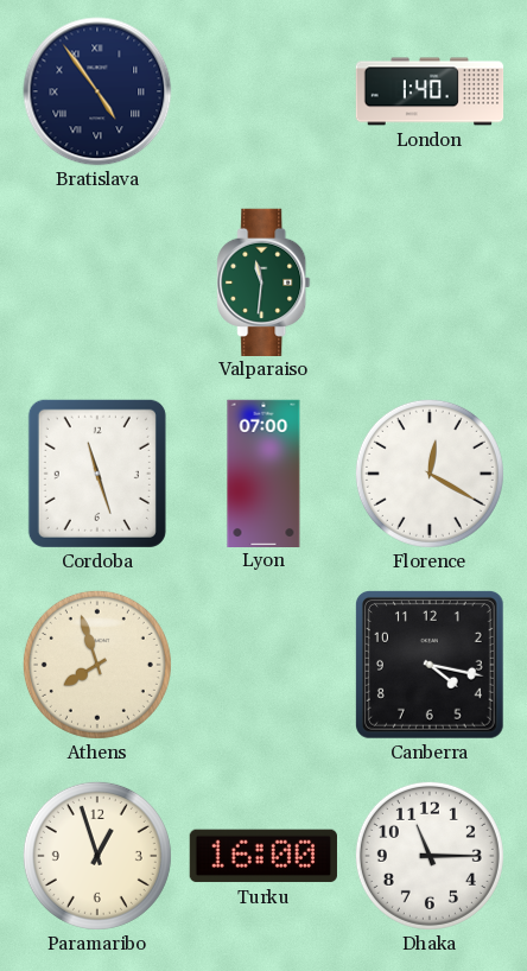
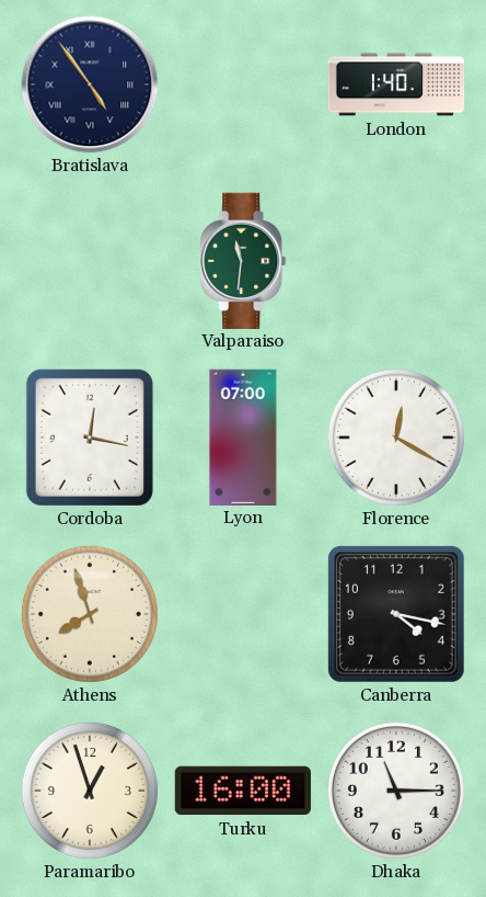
Cordoba: 11:27 -> 12:17
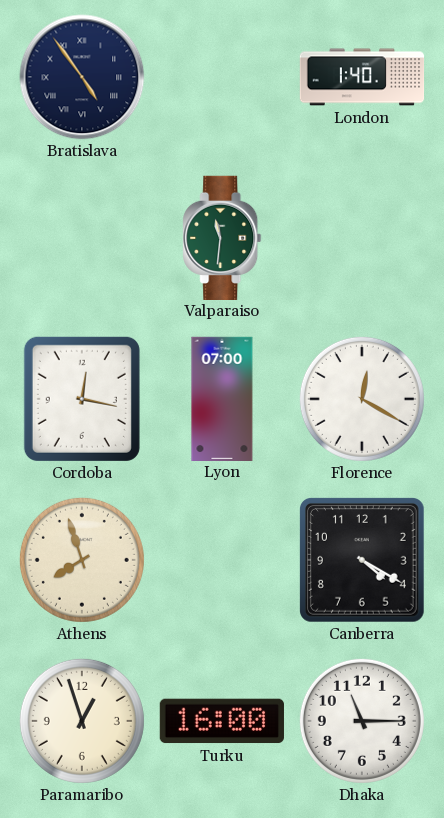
Canberra: 4:17 -> 4:20
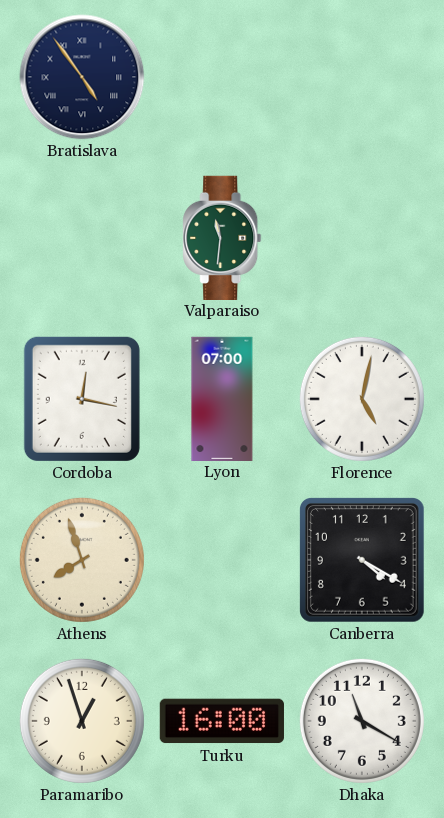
London: 1:40 -> none
Florence: 12:20 -> 5:02
Dhaka: 11:15 -> 11:20
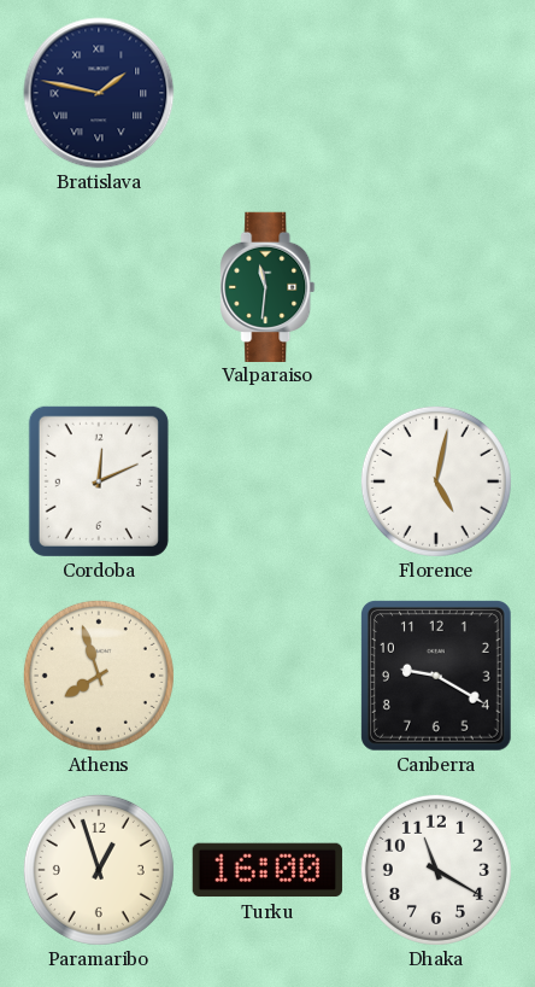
Bratislava: 4:54 -> 1:47
Cordoba: 12:17 -> 12:11
Lyon: 07:00 -> none
Canberra: 4:20 -> 9:20
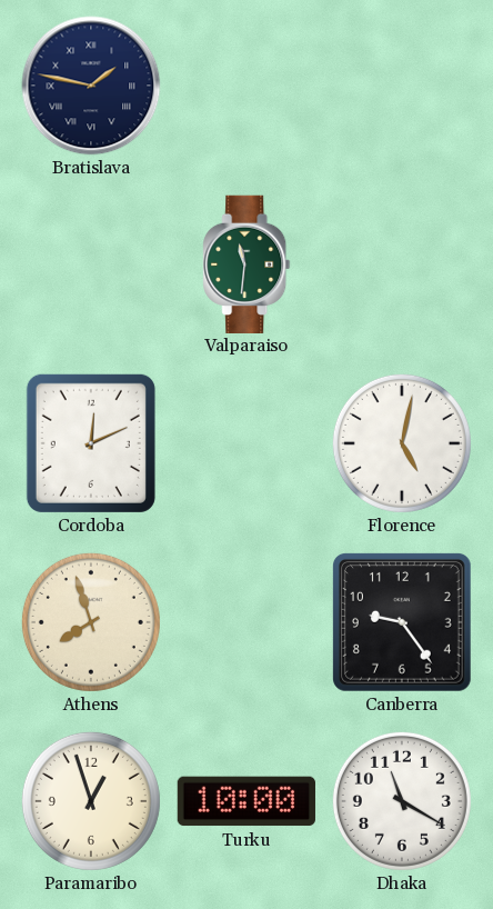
Canberra: 9:20 -> 9:24
Turku: 16:00 -> 10:00
